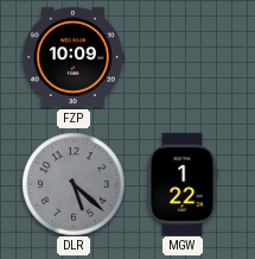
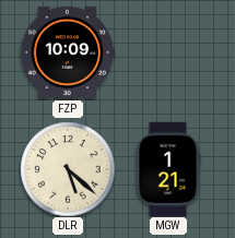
DLR dial: grey -> cream
MGW: 1:22 -> 1:21
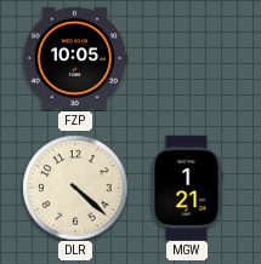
FZP: 10:09 -> 10:05
DLR: 5:22 -> 4:22
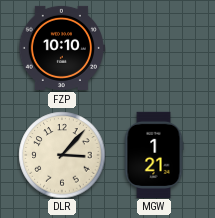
FZP: 10:05 -> 10:10
DLR: 4:22 -> 3:07
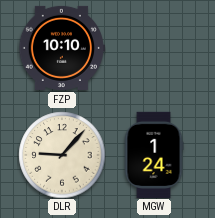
DLR: 3:07 -> 9:07
MGW: 1:21 -> 1:24
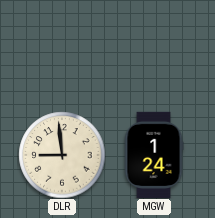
FZP: 10:10 -> none
DLR: 9:07 -> 8:59
